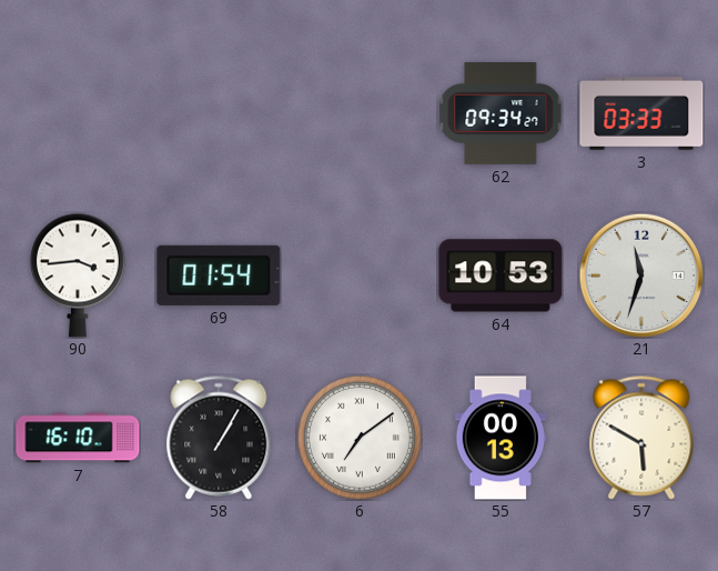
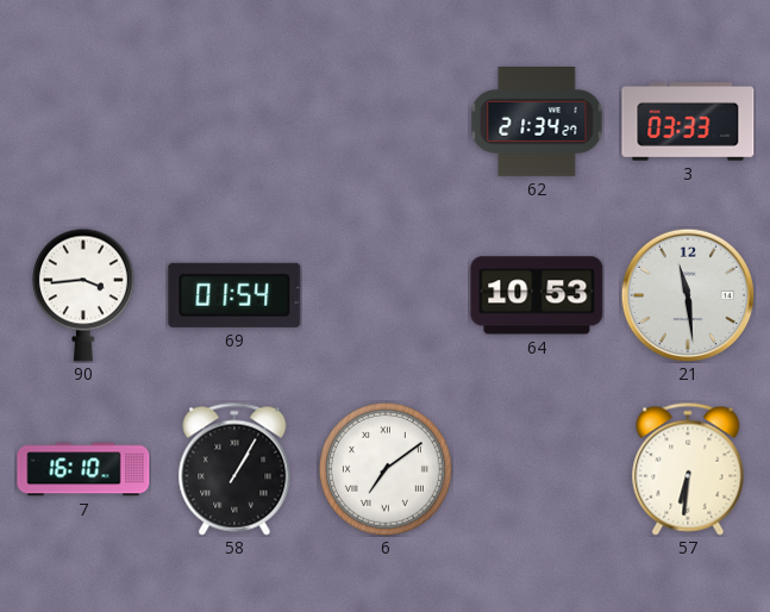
62: 09:34 -> 21:34
21: 11:33 -> 11:29
55: 00:13 -> none
57: 5:50 -> 6:31
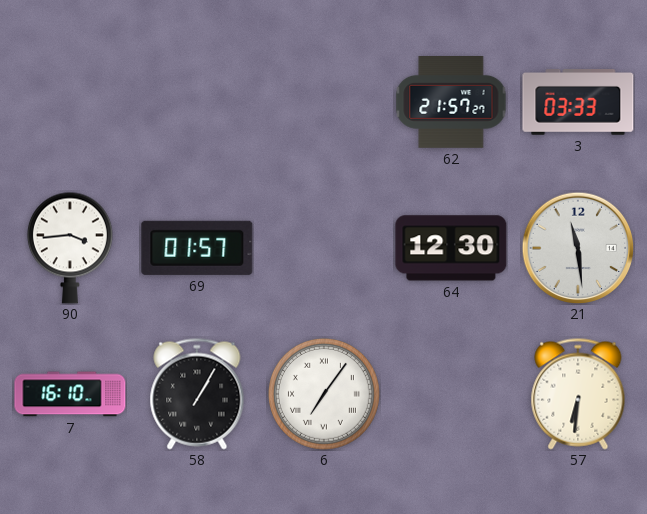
62: 21:34 -> 21:57
69: 01:54 -> 01:57
64: 10:53 -> 12:30
6: 7:09 -> 7:06
